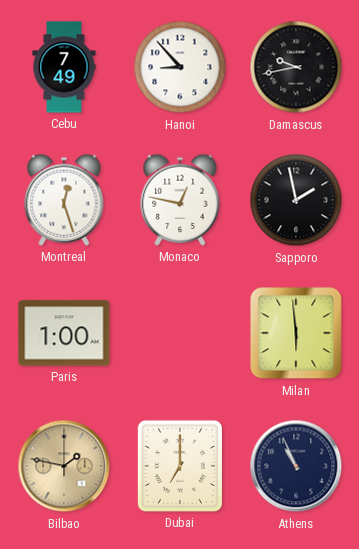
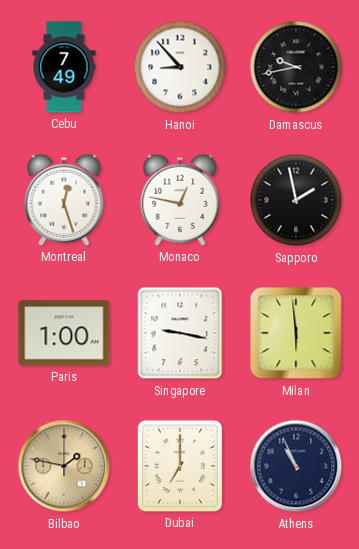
Singapore: none -> 9:17
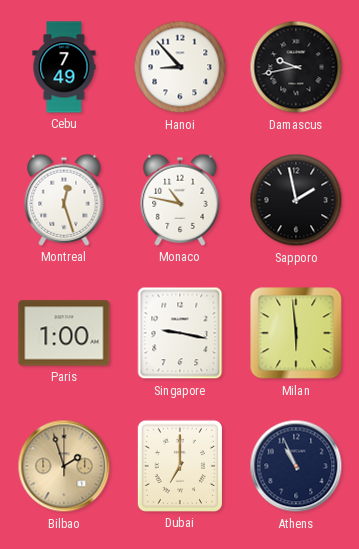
Monaco: 12:47 -> 10:47
Bilbao: 1:47 -> 1:57
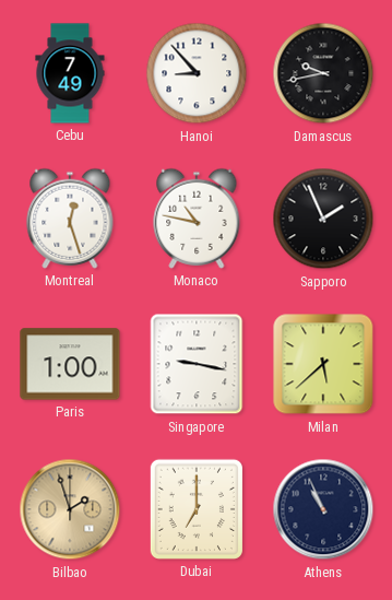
Sapporo: 1:58 -> 1:56
Milan: 5:59 -> 5:38
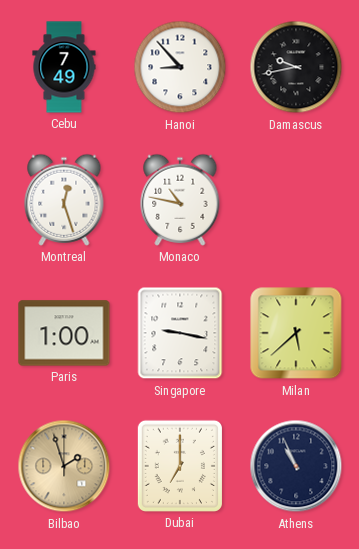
Sapporo: 1:56 -> none
